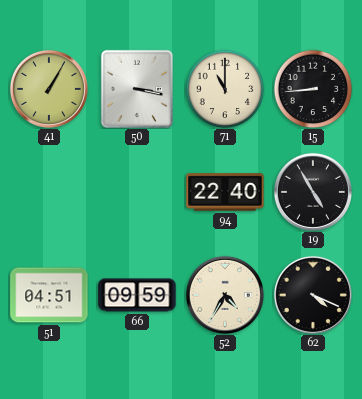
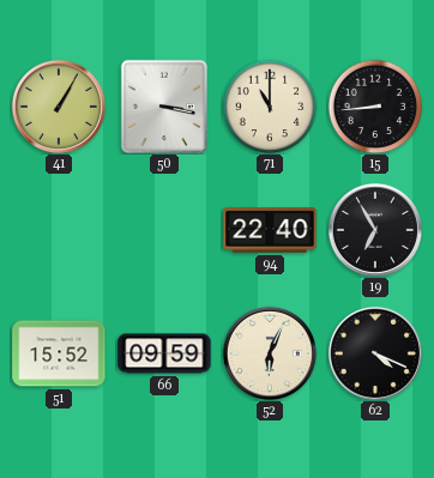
19: 4:55 -> 6:55
51: 04:51 -> 15:52
52: 4:35 -> 6:04
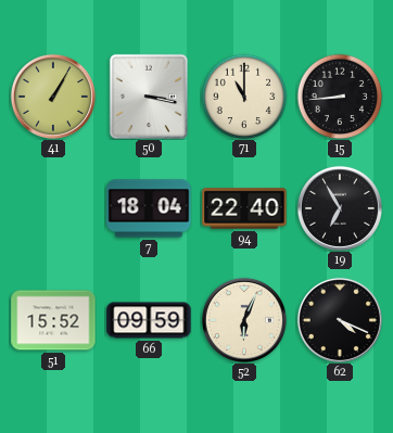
7: none -> 18:04
